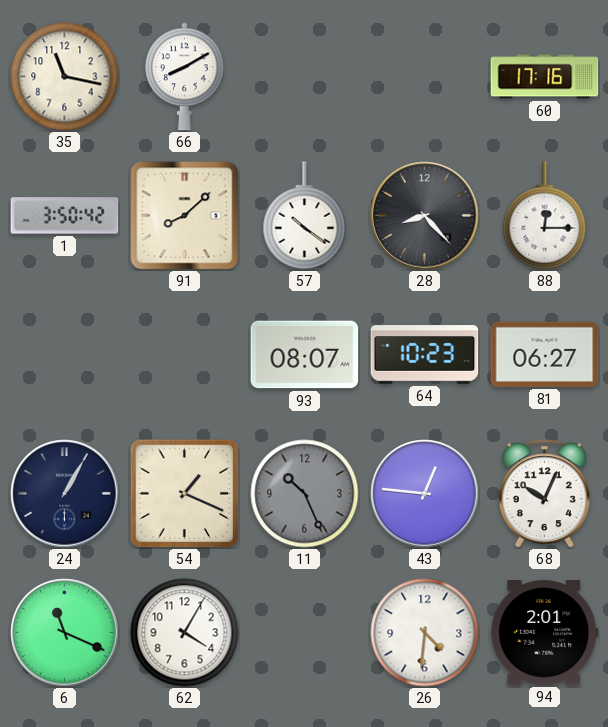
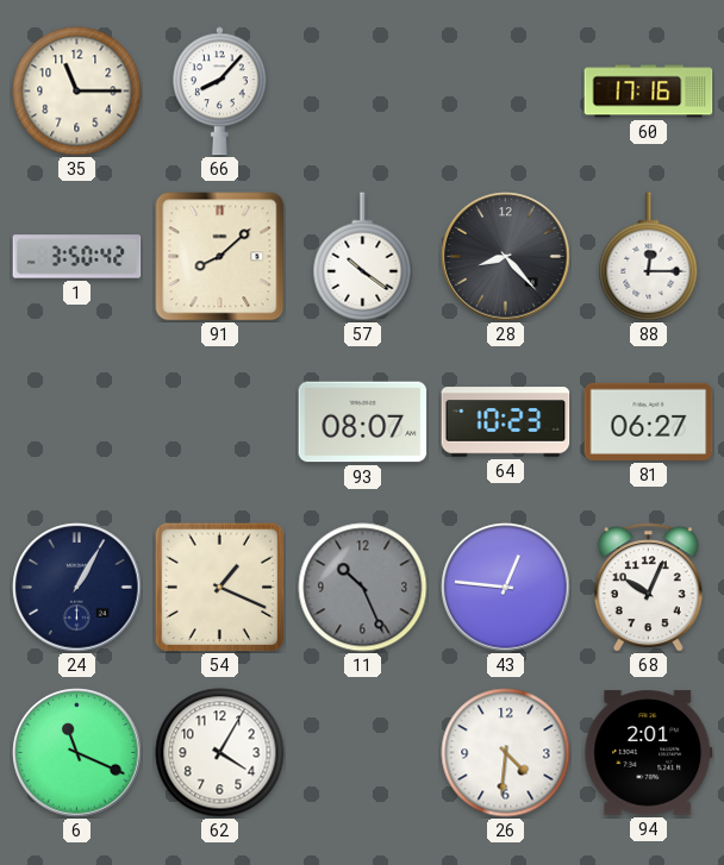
35: 11:17 -> 11:15
66: 8:10 -> 8:07
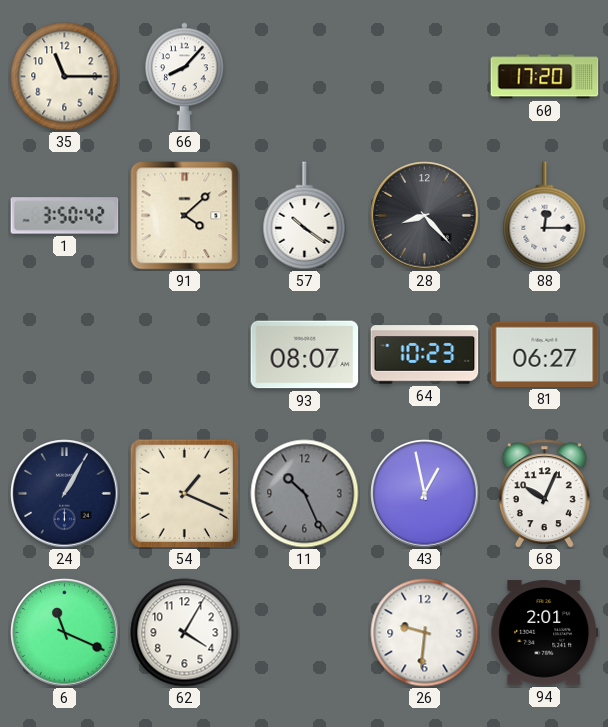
60: 17:16 -> 17:20
91: 8:08 -> 4:08
43: 12:46 -> 12:58
26: 4:31 -> 9:31
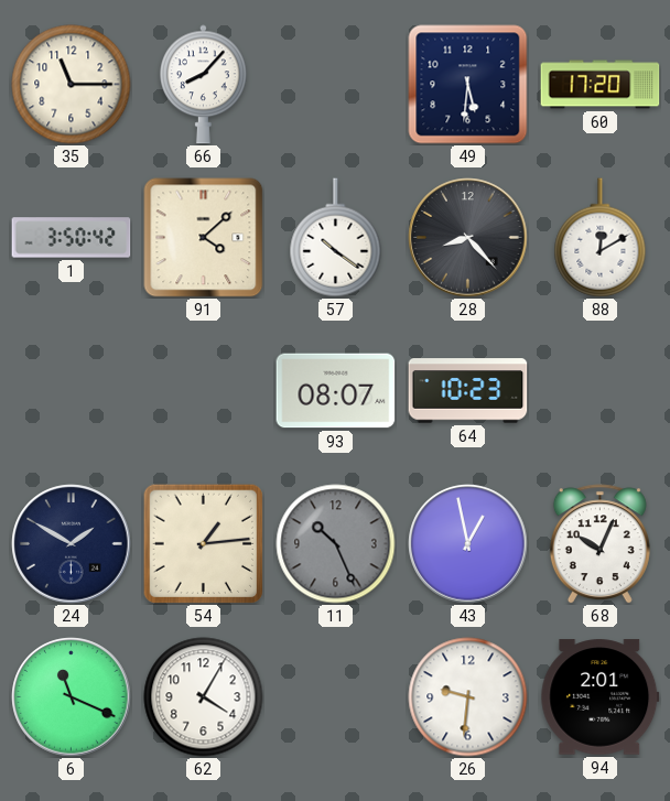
49: none -> 5:31
88: 12:15 -> 12:10
81: 06:27 -> none
24: 1:05 -> 1:50
54: 1:19 -> 1:14
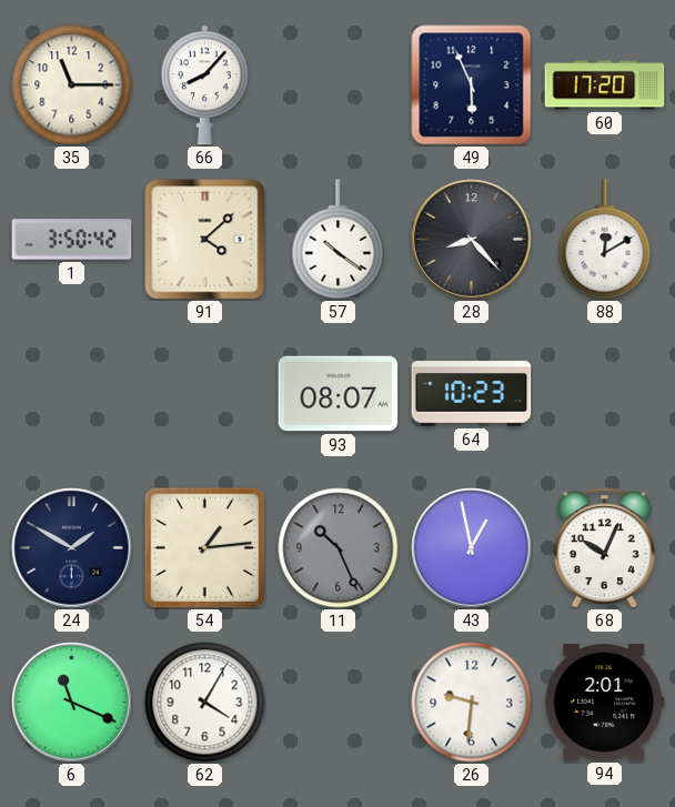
49: 5:31 -> 5:56
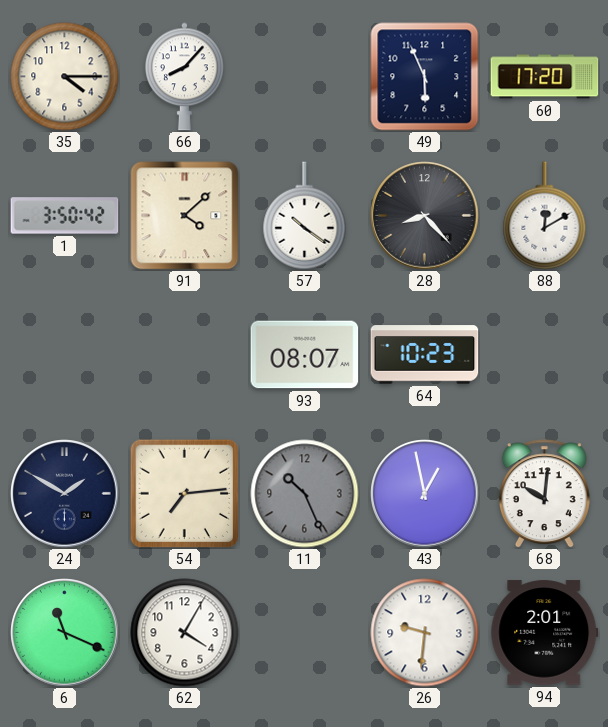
35: 11:15 -> 4:15
54: 1:14 -> 7:14
68: 10:04 -> 10:01
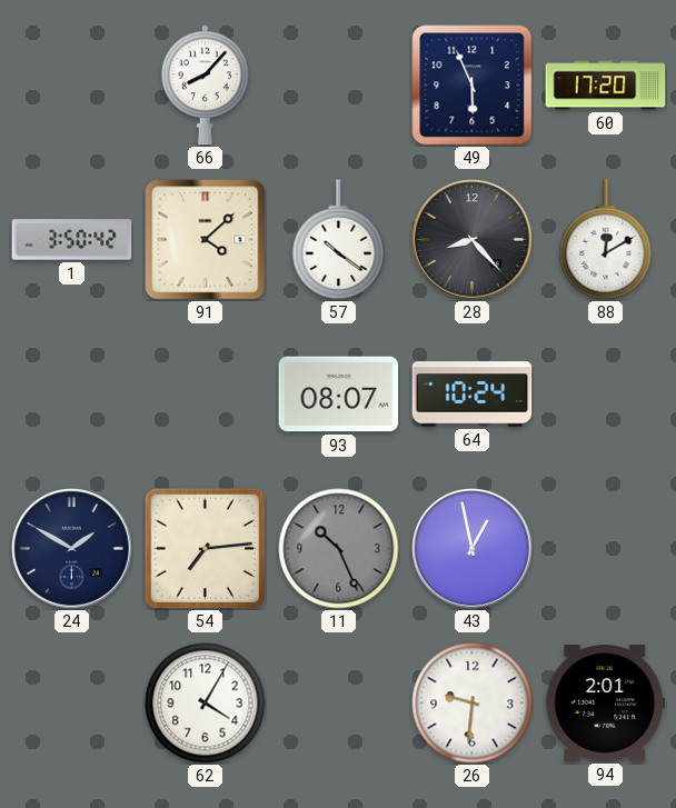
35: 4:15 -> none
64: 10:23 -> 10:24
68: 10:01 -> none
6: 11:19 -> none
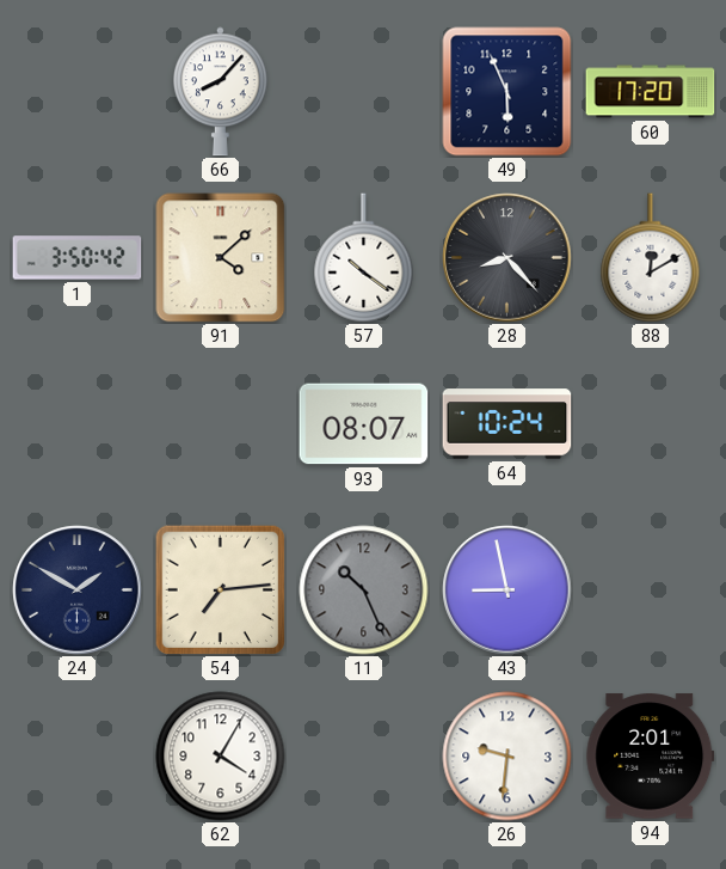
43: 12:58 -> 8:58
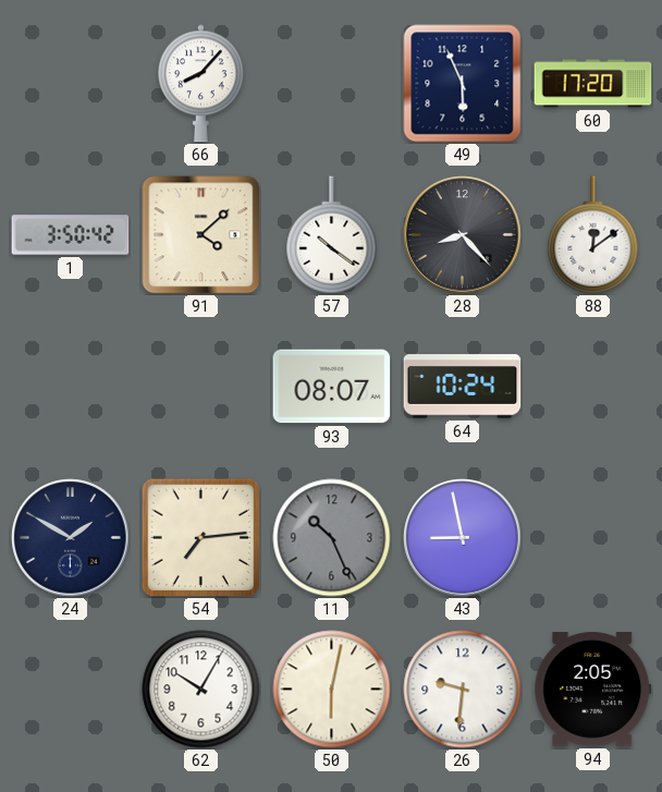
88: 12:10 -> 12:09
62: 4:05 -> 10:05
50: none -> 6:02
94: 2:01 -> 2:05
